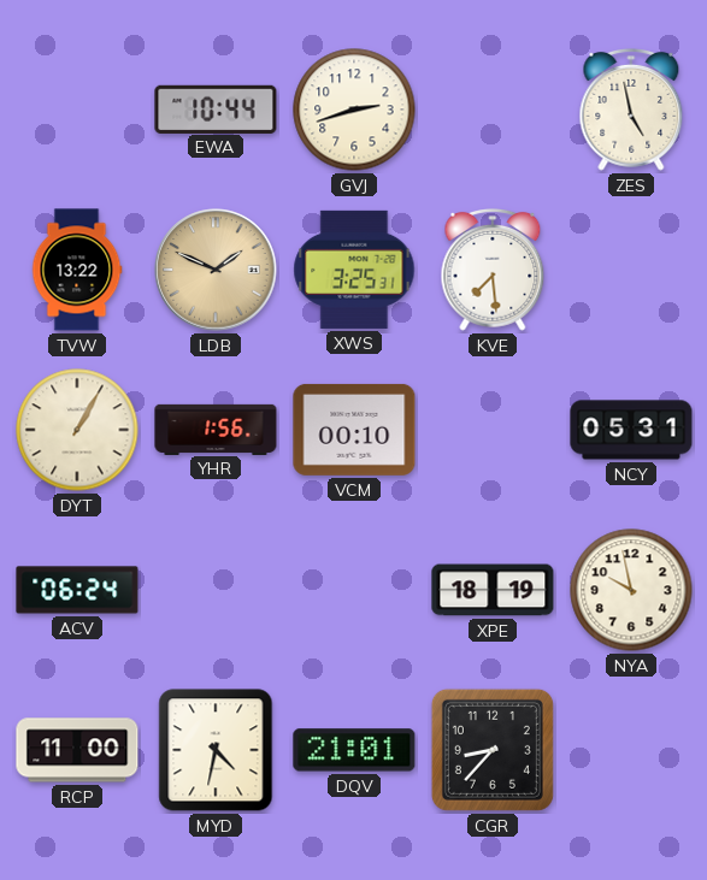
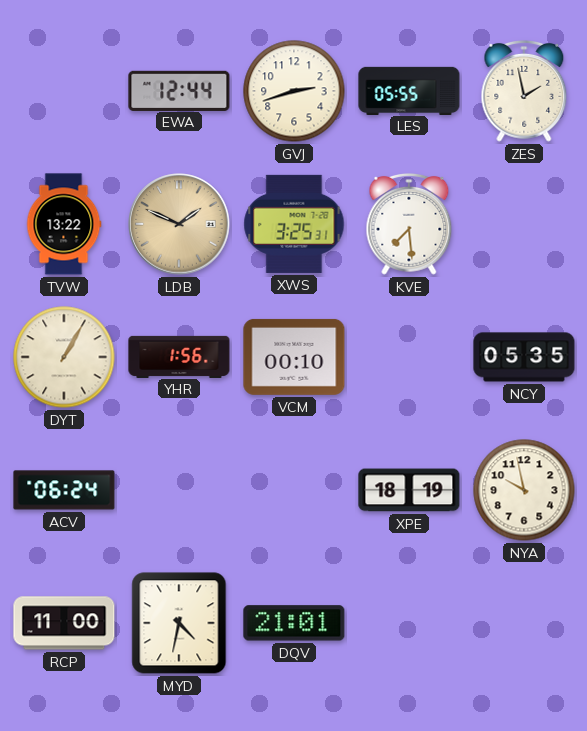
EWA: 10:44 -> 12:44
LES: none -> 05:55
ZES: 4:58 -> 1:58
NCY: 05:31 -> 05:35
CGR: 8:37 -> none
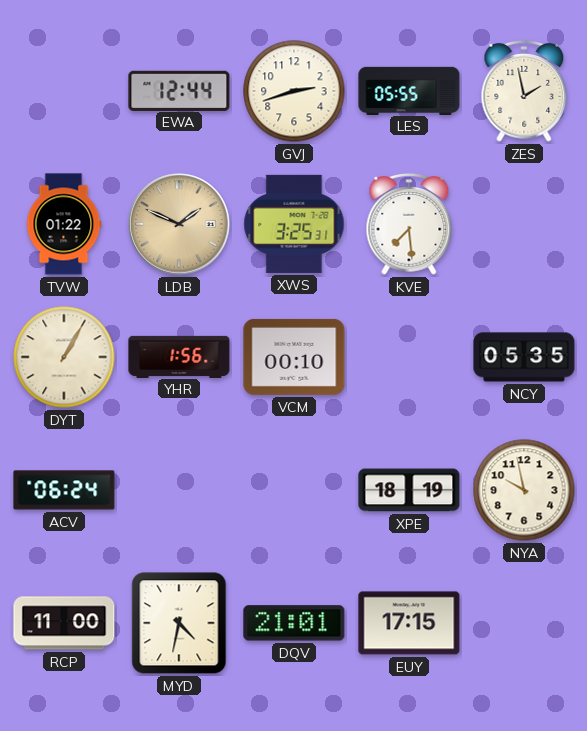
TVW: 13:22 -> 01:22
EUY: none -> 17:15
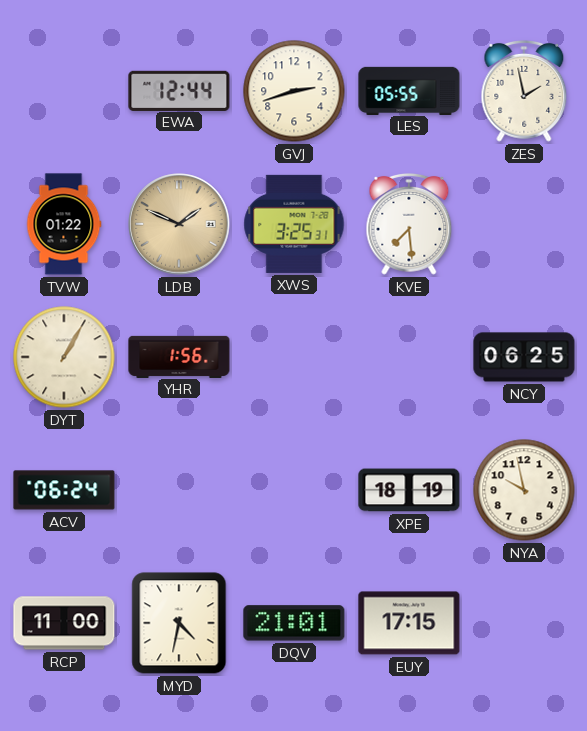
VCM: 00:10 -> none
NCY: 05:35 -> 06:25
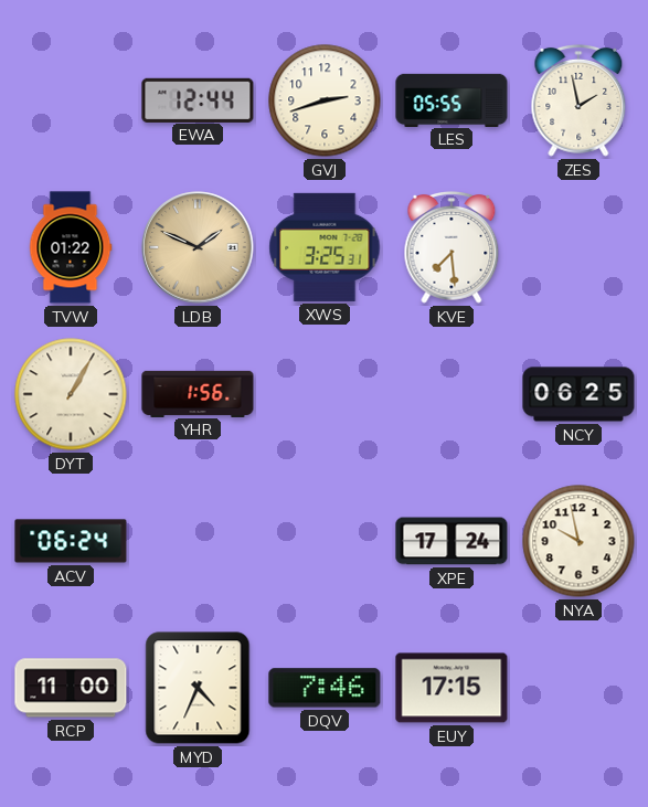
XPE: 18:19 -> 17:24
MYD: 4:32 -> 4:34
DQV: 21:01 -> 7:46
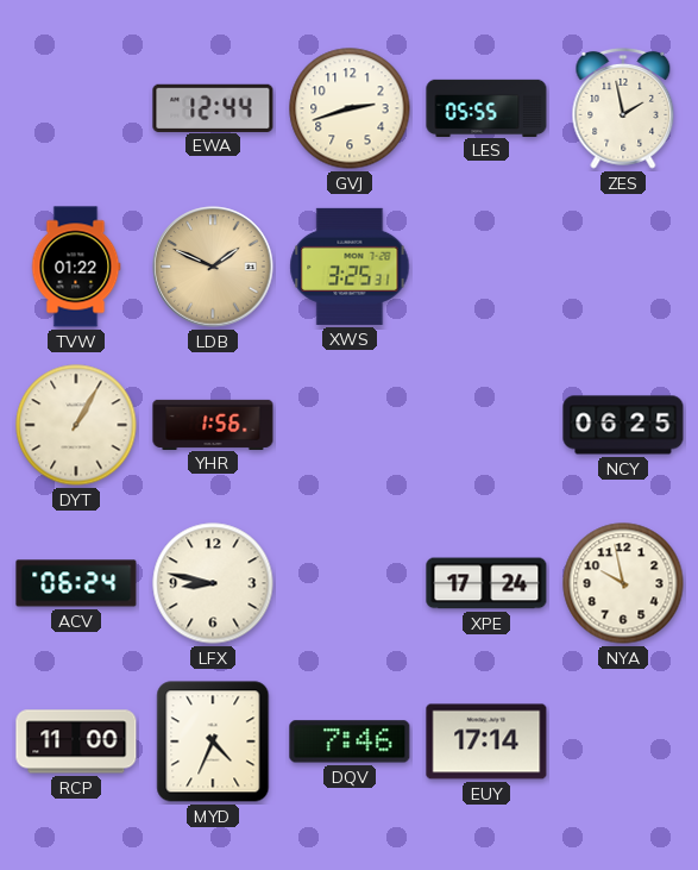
KVE: 7:29 -> none
LFX: none -> 8:47
EUY: 17:15 -> 17:14
